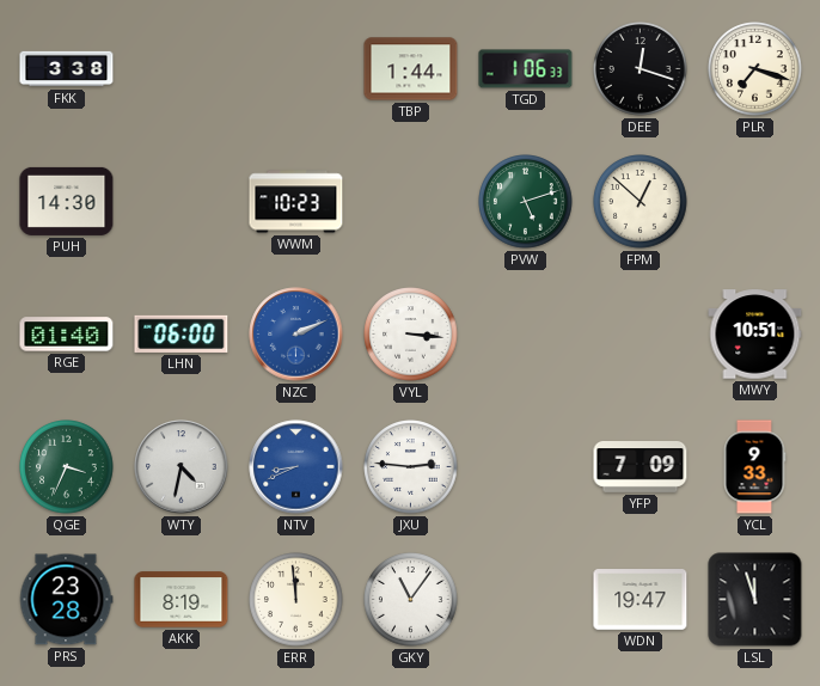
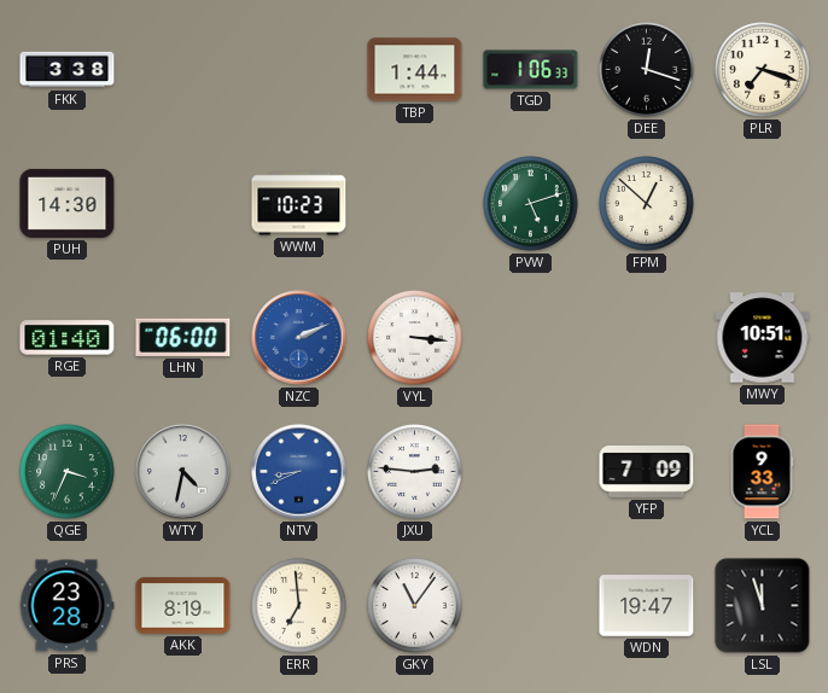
ERR: 11:59 -> 6:59
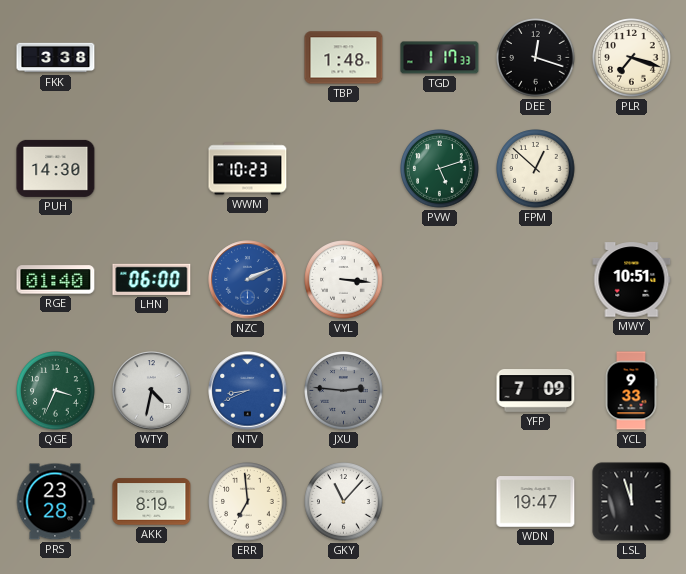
TBP: 1:44 -> 1:48
TGD: 1:06 -> 1:17
JXU dial: white -> grey
GKY: 11:06 -> 11:07
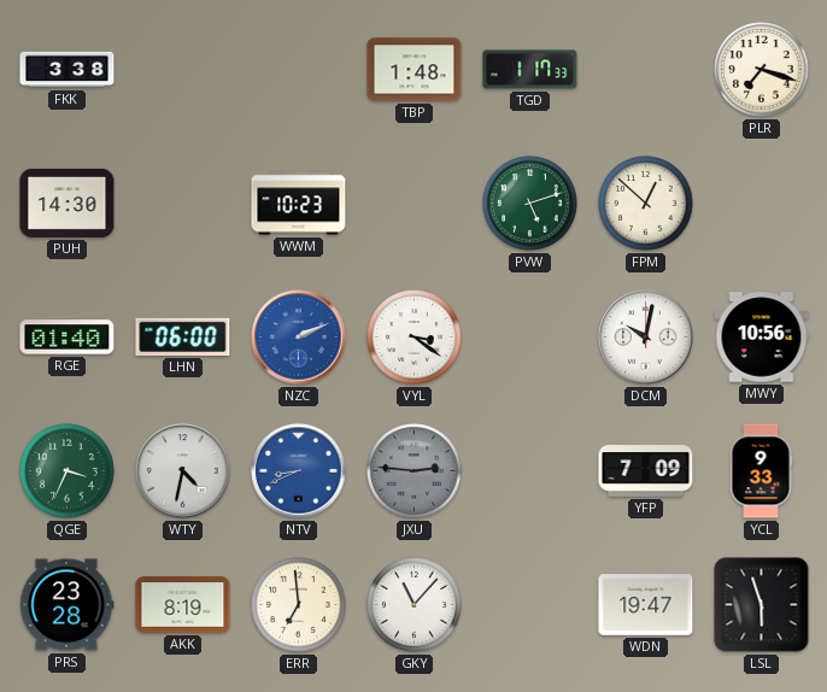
DEE: 12:18 -> none
VYL: 3:16 -> 3:21
DCM: none -> 10:02
MWY: 10:51 -> 10:56
LSL: 11:57 -> 5:57
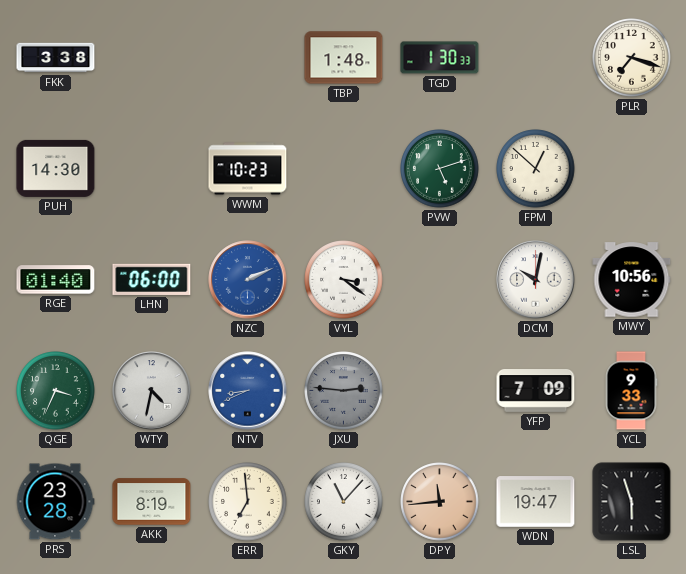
TGD: 1:17 -> 1:30
DPY: none -> 11:44
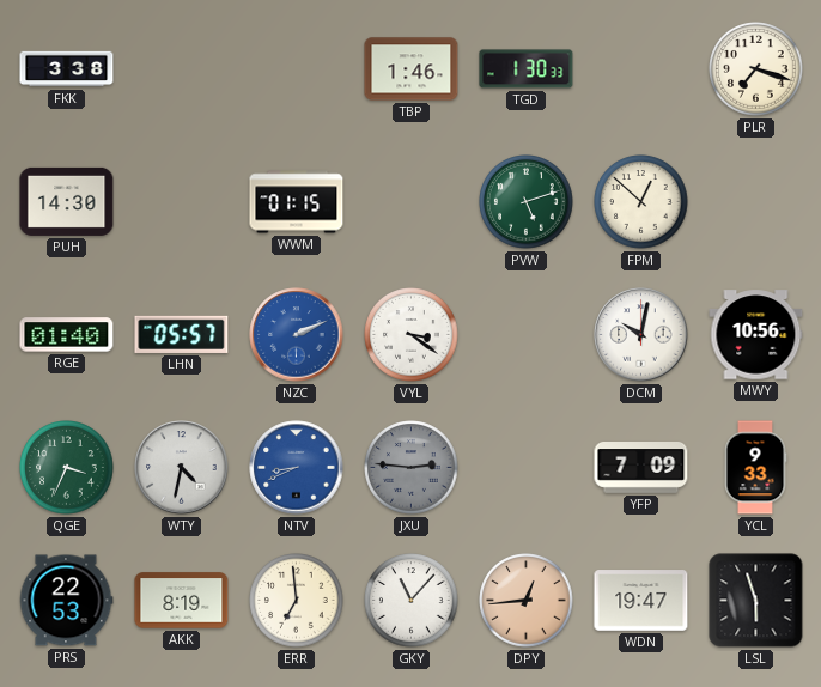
TBP: 1:48 -> 1:46
WWM: 10:23 -> 01:15
LHN: 06:00 -> 05:57
PRS: 23:28 -> 22:53
DPY: 11:44 -> 12:44
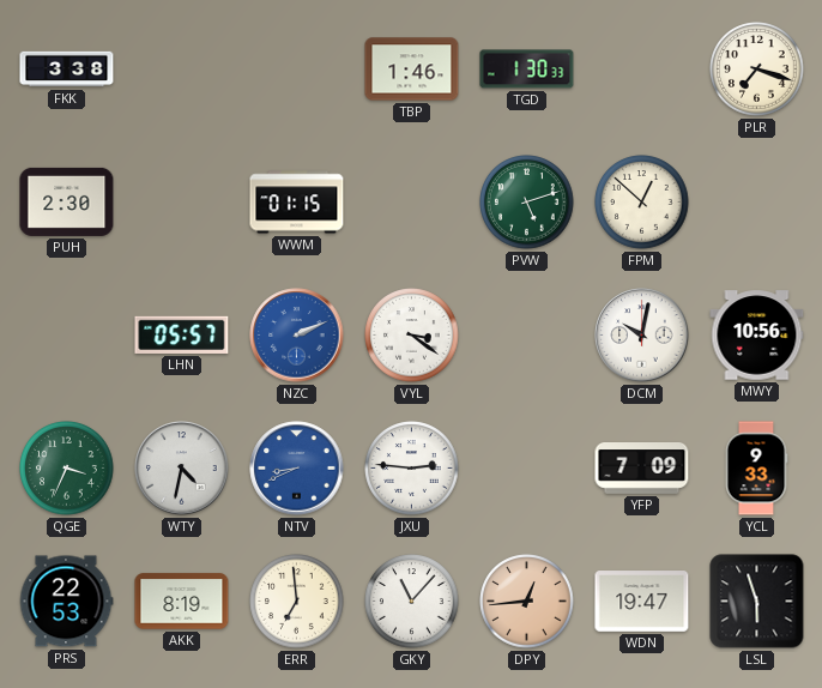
PUH: 14:30 -> 2:30
RGE: 01:40 -> none
JXU dial: grey -> white
